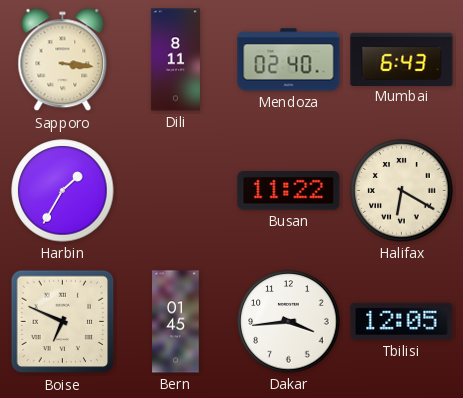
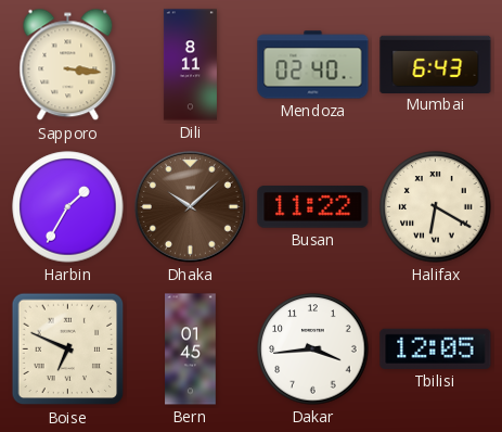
Dhaka: none -> 10:08
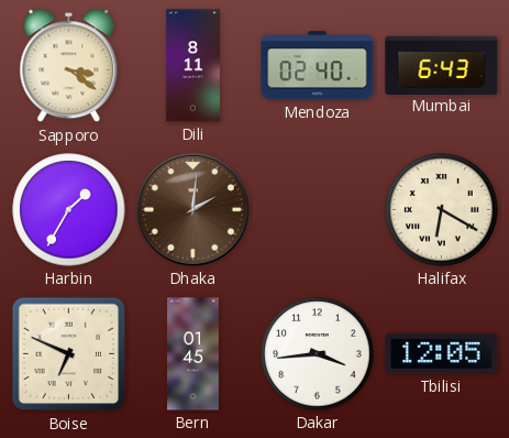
Sapporo: 3:16 -> 3:21
Dhaka: 10:08 -> 2:01
Busan: 11:22 -> none
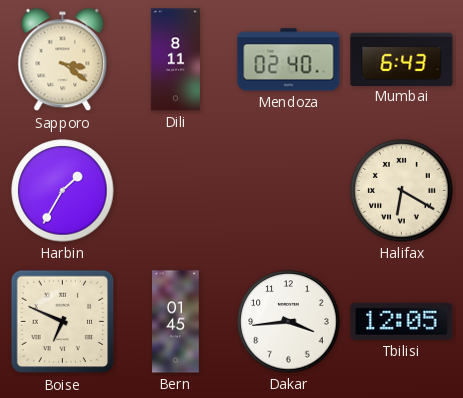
Dhaka: 2:01 -> none
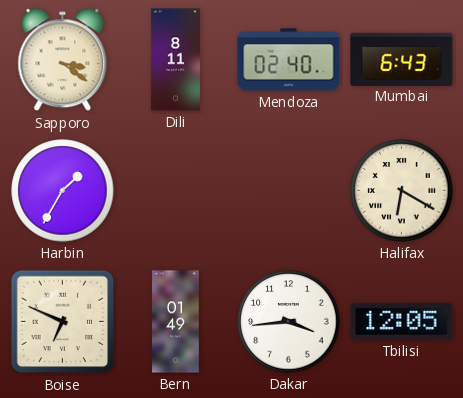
Bern: 01:45 -> 01:49
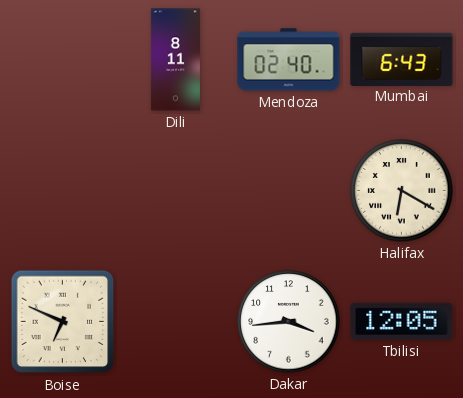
Sapporo: 3:21 -> none
Harbin: 1:35 -> none
Bern: 01:49 -> none
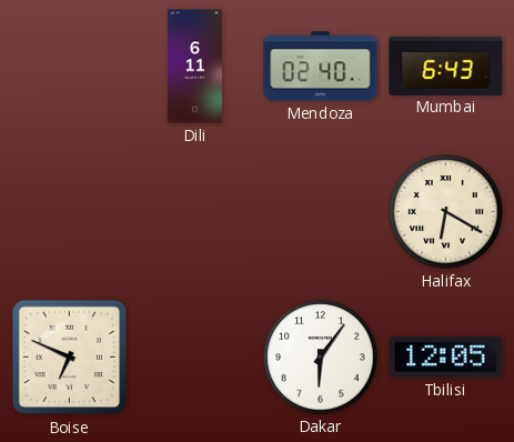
Dili: 8:11 -> 6:11
Dakar: 3:44 -> 6:06
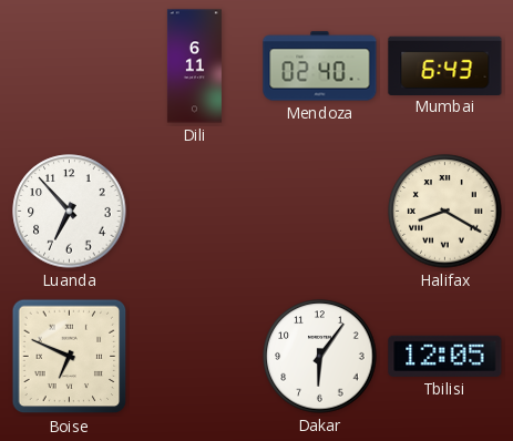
Luanda: none -> 6:53
Halifax: 6:20 -> 8:20
